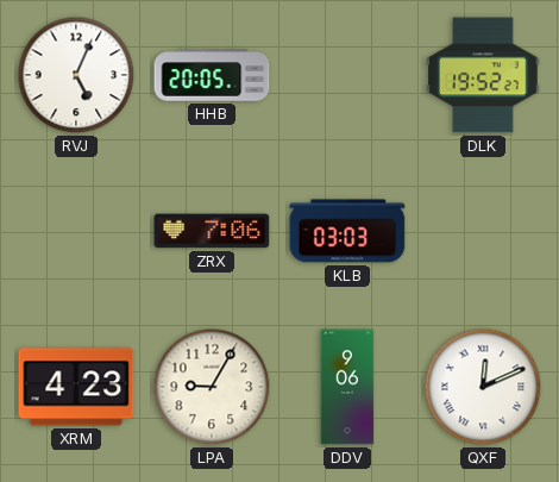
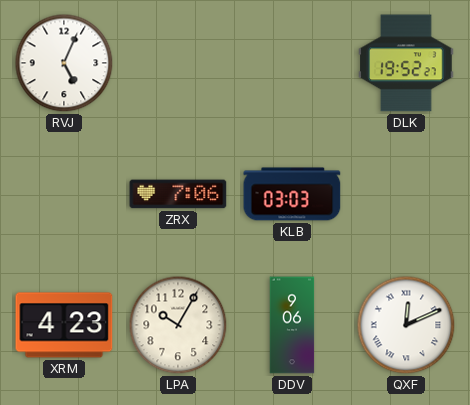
HHB: 20:05 -> none
LPA: 9:05 -> 10:05
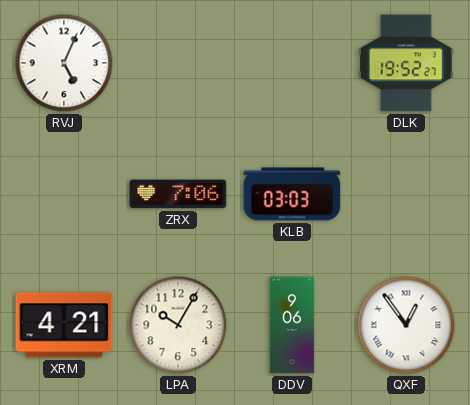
XRM: 4:23 -> 4:21
QXF: 12:11 -> 12:54
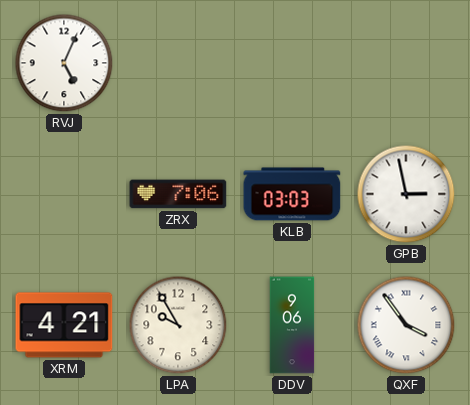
DLK: 19:52 -> none
GPB: none -> 2:58
LPA: 10:05 -> 9:55
QXF: 12:54 -> 3:54
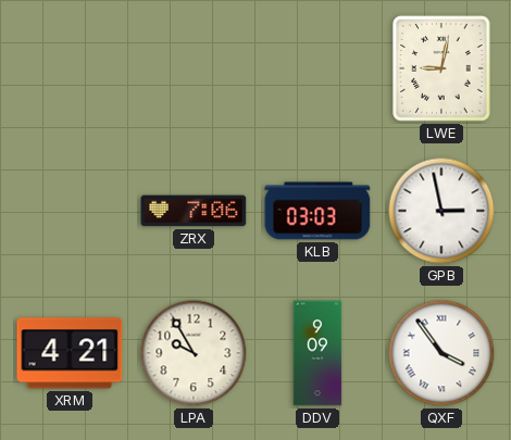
RVJ: 5:04 -> none
LWE: none -> 9:02
DDV: 9:06 -> 9:09
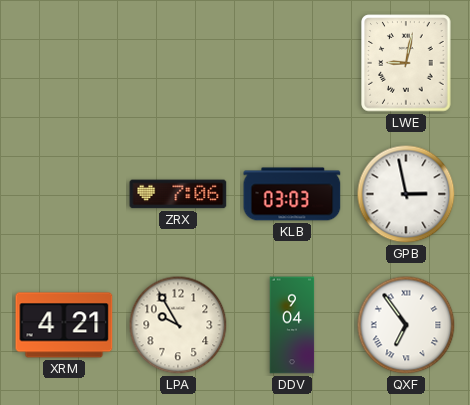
DDV: 9:09 -> 9:04
QXF: 3:54 -> 6:54
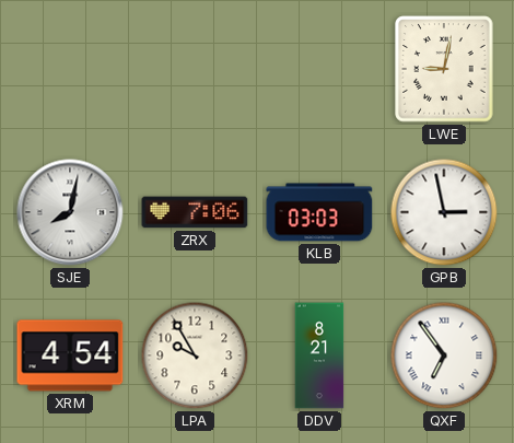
SJE: none -> 8:02
XRM: 4:21 -> 4:54
DDV: 9:04 -> 8:21
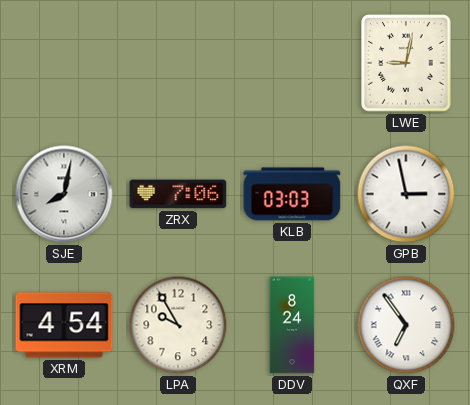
DDV: 8:21 -> 8:24
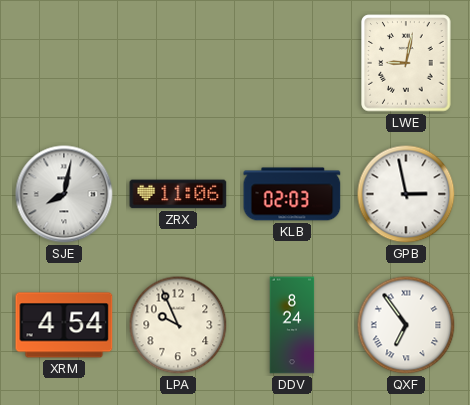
ZRX: 7:06 -> 11:06
KLB: 03:03 -> 02:03
LPA: 9:55 -> 9:56
